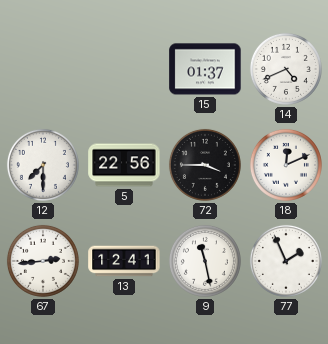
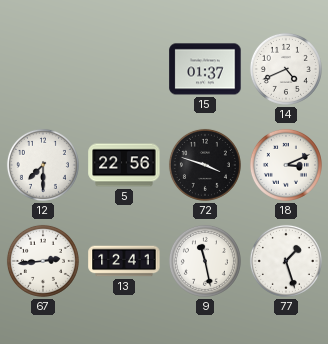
72: 3:45 -> 3:48
18: 12:11 -> 3:11
77: 1:56 -> 1:27
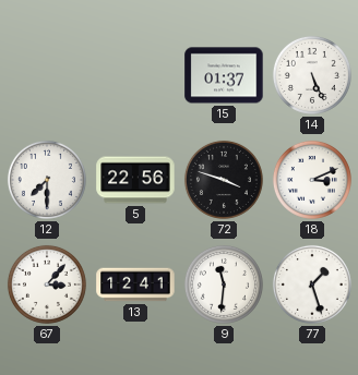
14: 4:41 -> 5:26
67: 2:44 -> 3:07
9: 11:28 -> 11:31
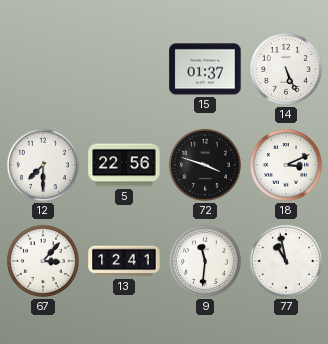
77: 1:27 -> 10:58
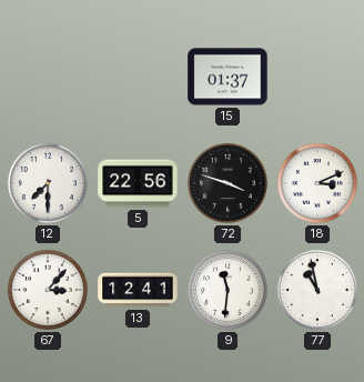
14: 5:26 -> none
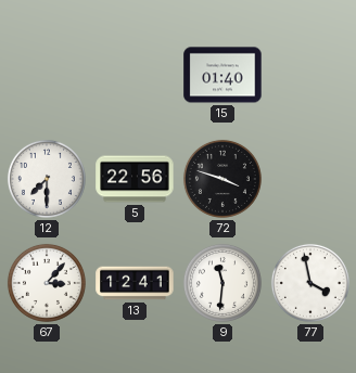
15: 01:37 -> 01:40
18: 3:11 -> none
77: 10:58 -> 3:58
